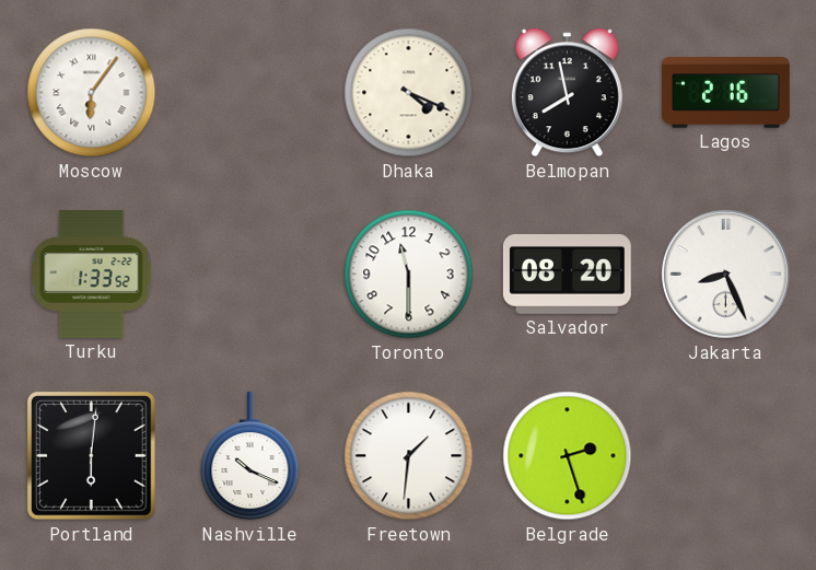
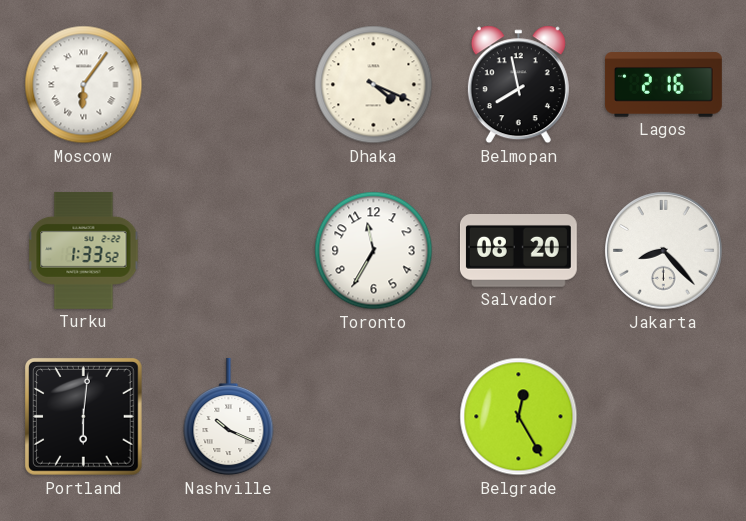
Toronto: 11:30 -> 11:35
Jakarta: 8:26 -> 8:23
Freetown: 1:31 -> none
Belgrade: 2:27 -> 12:25
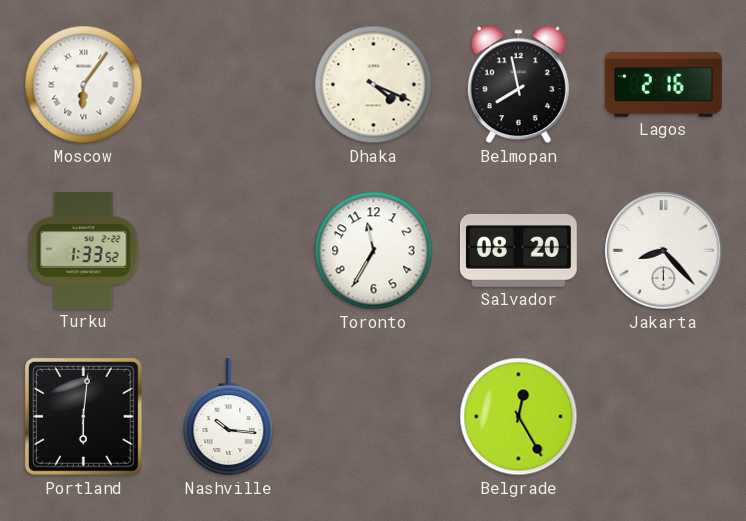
Nashville: 10:19 -> 10:16
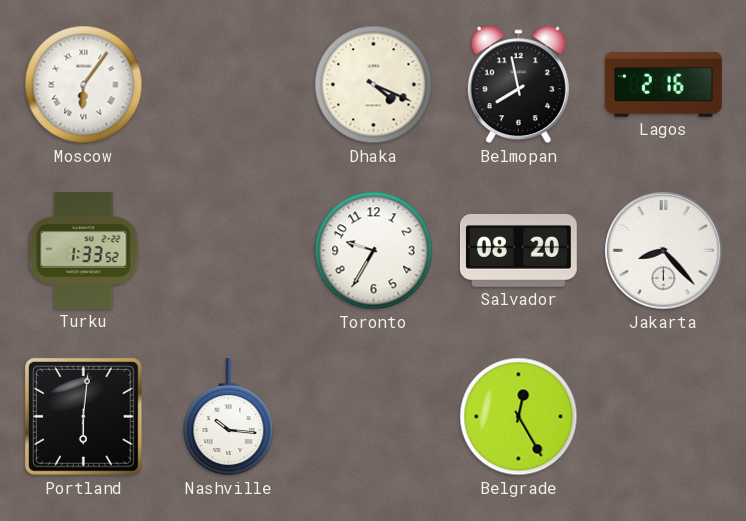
Toronto: 11:35 -> 9:35
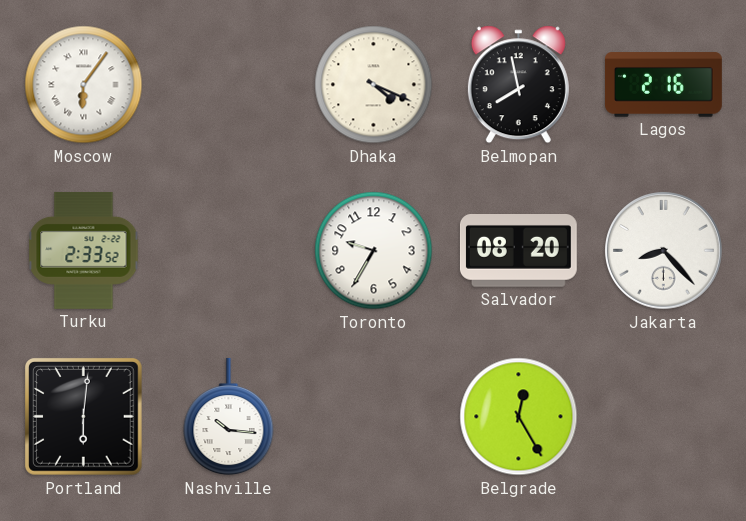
Turku: 1:33 -> 2:33
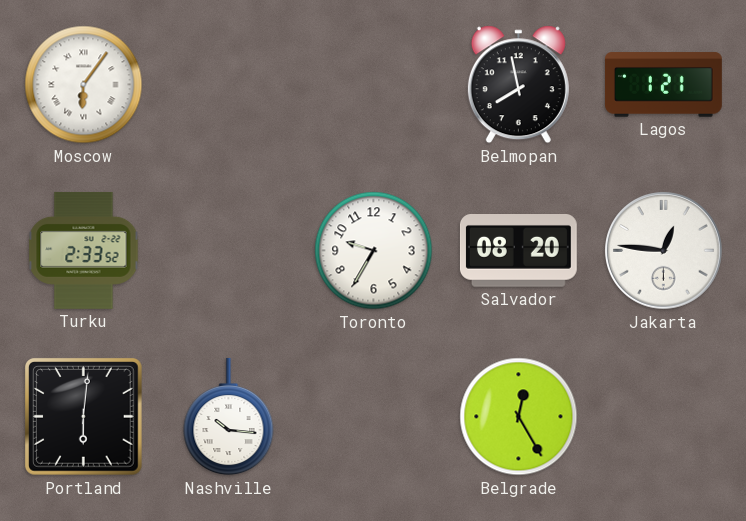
Dhaka: 4:19 -> none
Lagos: 2:16 -> 1:21
Jakarta: 8:23 -> 12:46
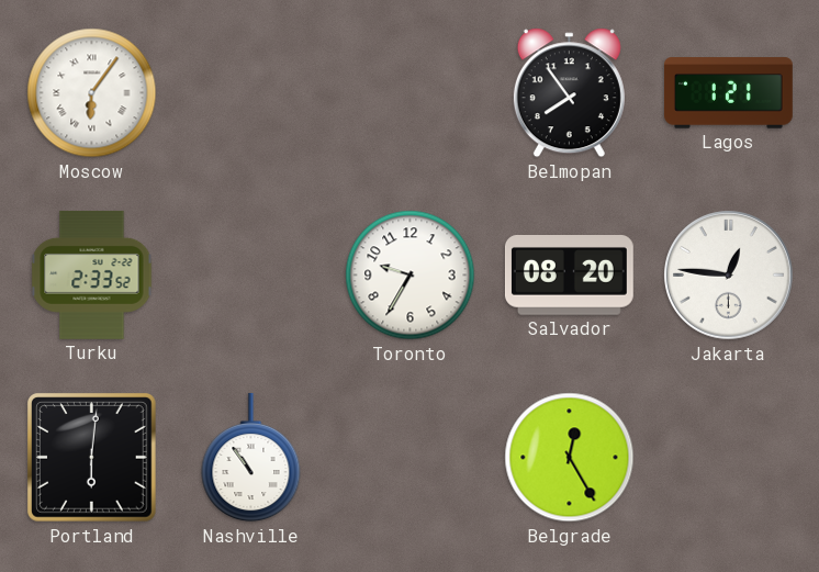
Belmopan: 7:58 -> 7:54
Nashville: 10:16 -> 10:54
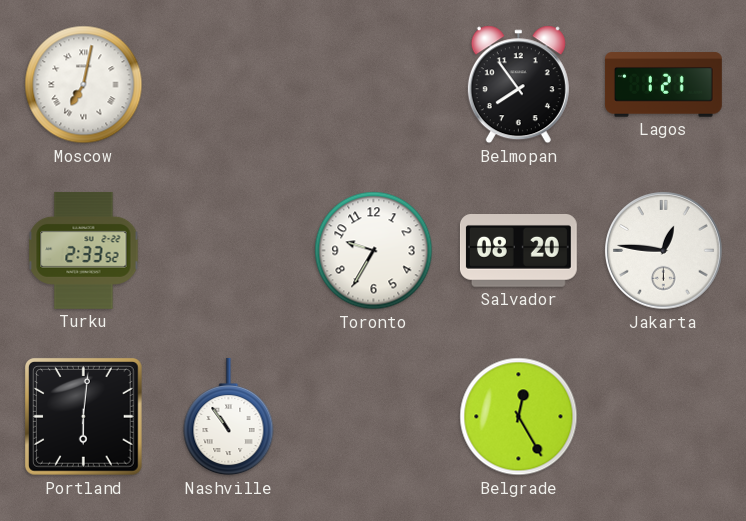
Moscow: 6:06 -> 7:02
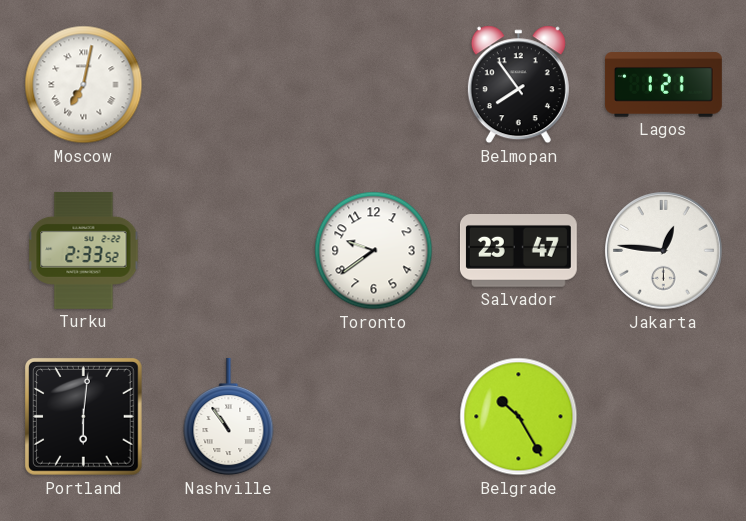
Toronto: 9:35 -> 9:39
Salvador: 08:20 -> 23:47
Belgrade: 12:25 -> 10:25
